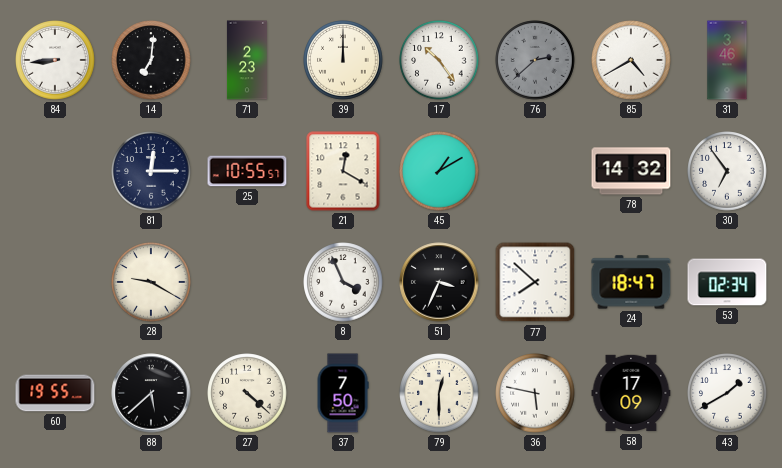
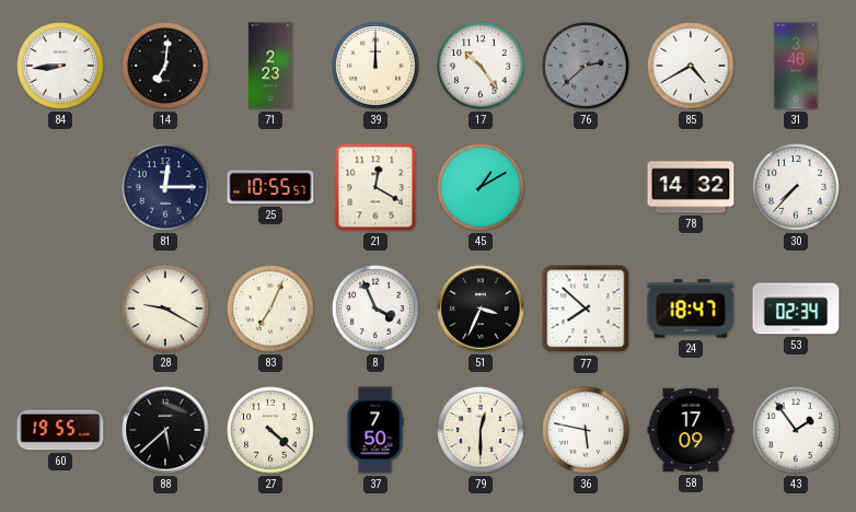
30: 6:54 -> 7:37
83: none -> 7:04
43: 1:40 -> 1:54
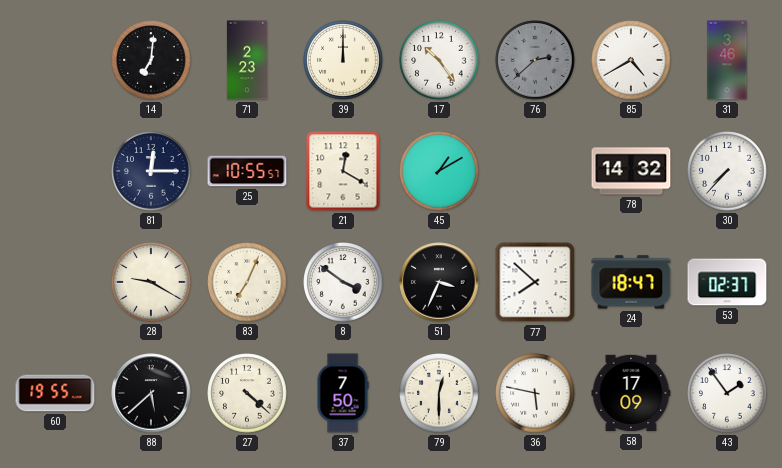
84: 8:44 -> none
8: 3:56 -> 3:51
53: 02:34 -> 02:37
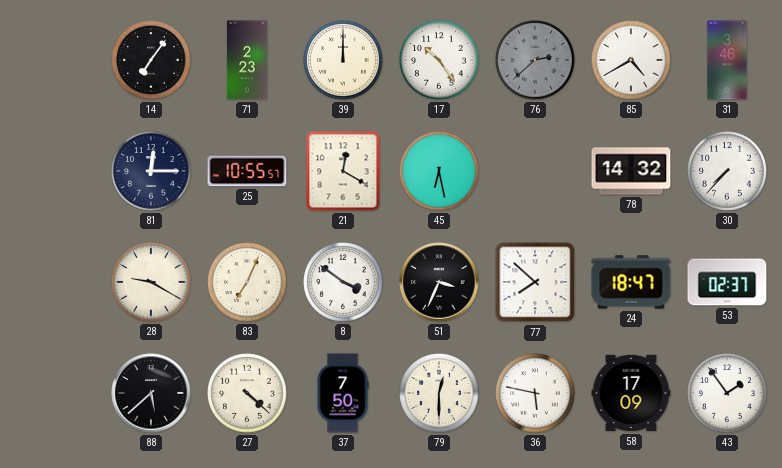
14: 7:01 -> 7:06
45: 1:10 -> 6:28
60: 19:55 -> none
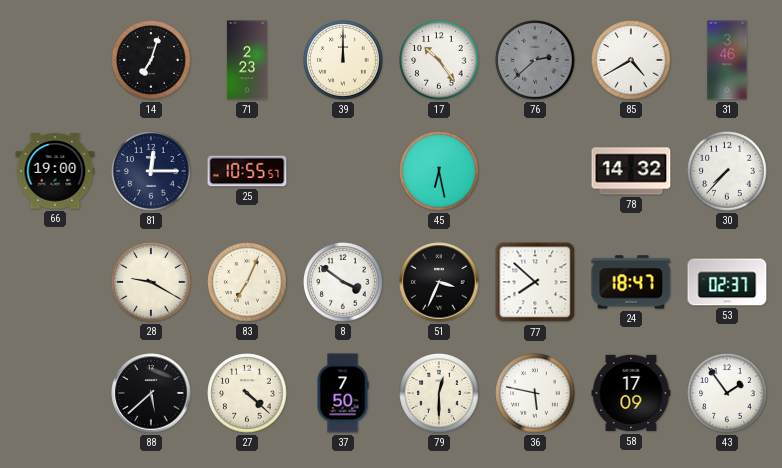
14: 7:06 -> 7:03
66: none -> 19:00
21: 12:20 -> none
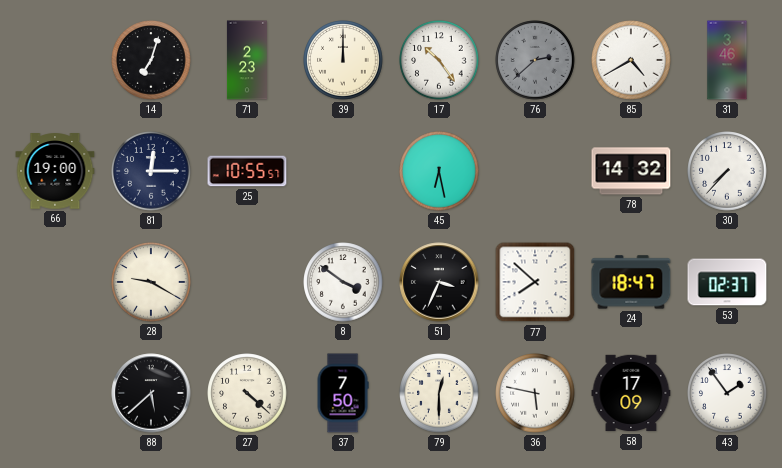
83: 7:04 -> none
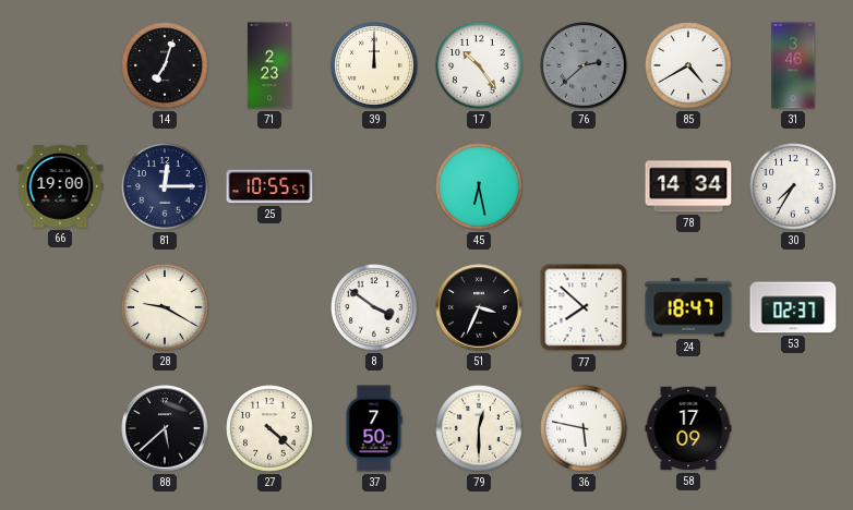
78: 14:32 -> 14:34
30: 7:37 -> 7:35
43: 1:54 -> none
